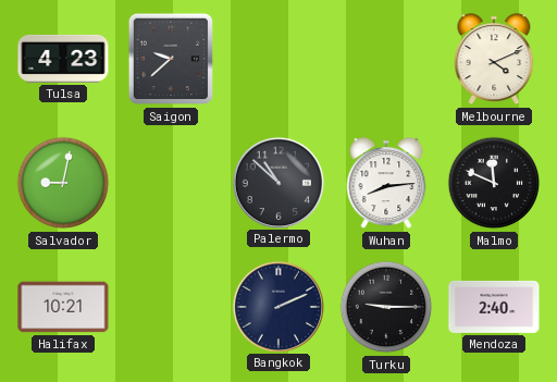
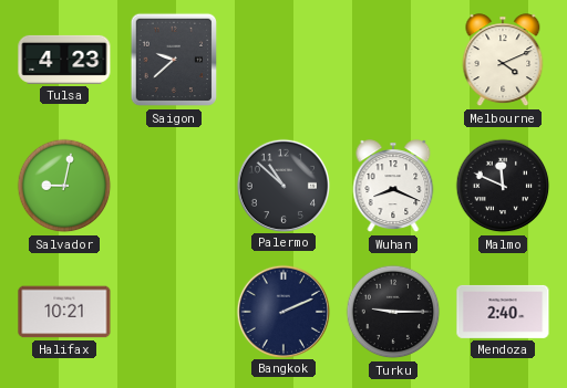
Wuhan: 8:14 -> 8:19
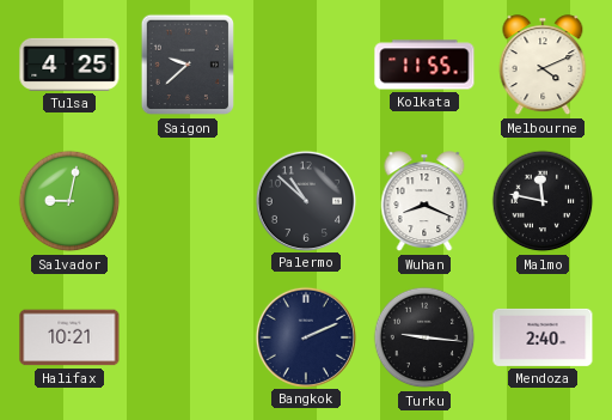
Tulsa: 4:23 -> 4:25
Kolkata: none -> 11:55
Malmo: 11:49 -> 11:47
Turku: 9:15 -> 9:16
